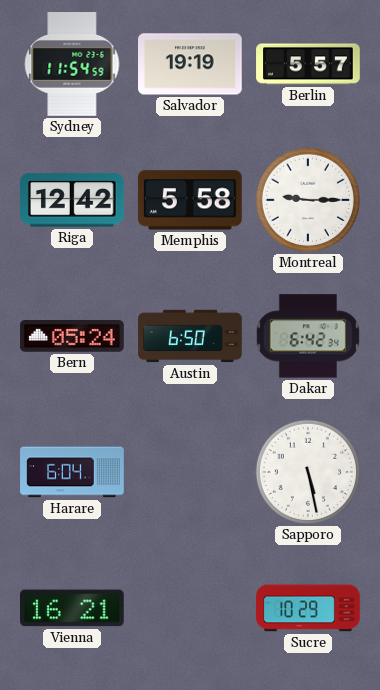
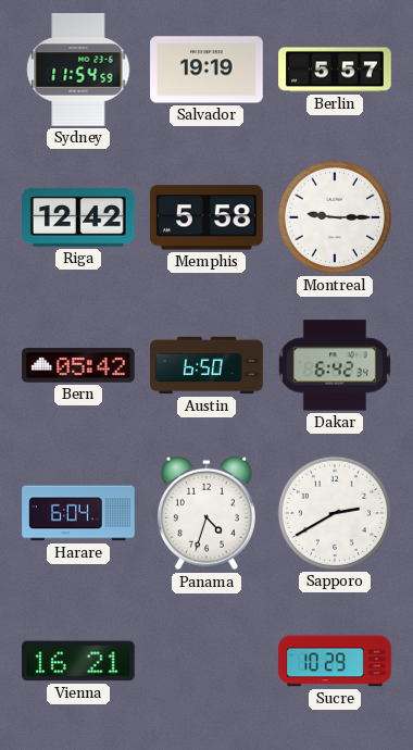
Bern: 05:24 -> 05:42
Panama: none -> 4:33
Sapporo: 5:28 -> 2:40
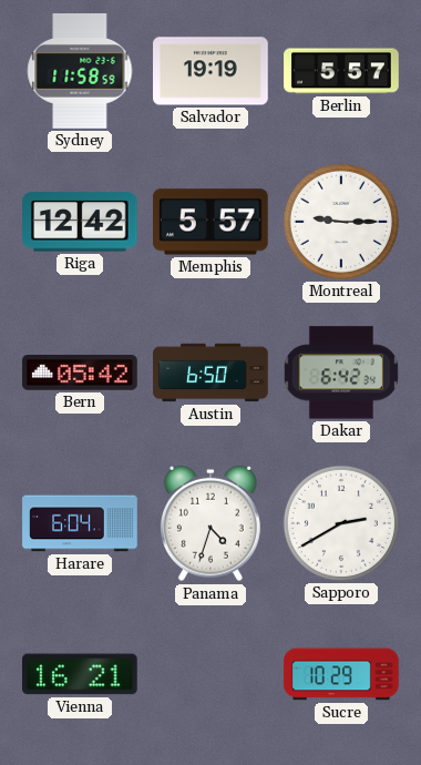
Sydney: 11:54 -> 11:58
Memphis: 5:58 -> 5:57
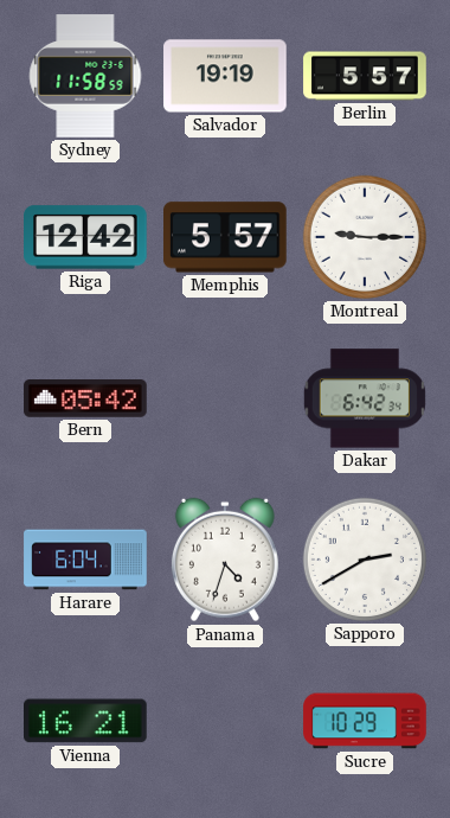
Austin: 6:50 -> none
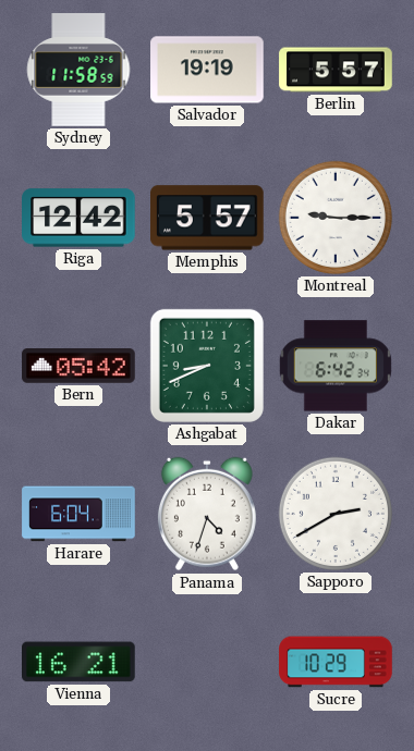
Ashgabat: none -> 8:41
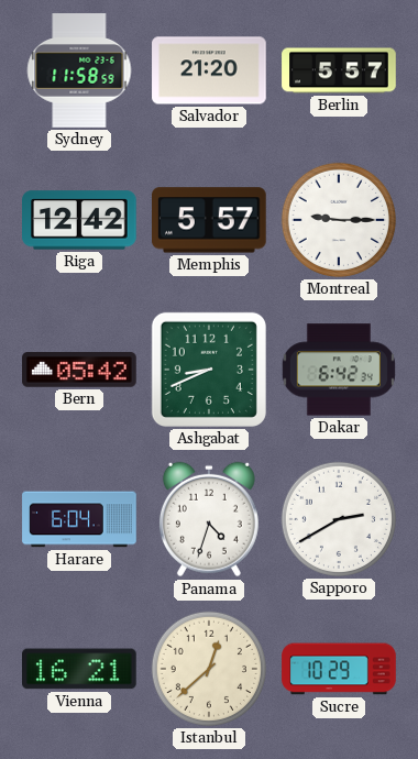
Salvador: 19:19 -> 21:20
Istanbul: none -> 12:38
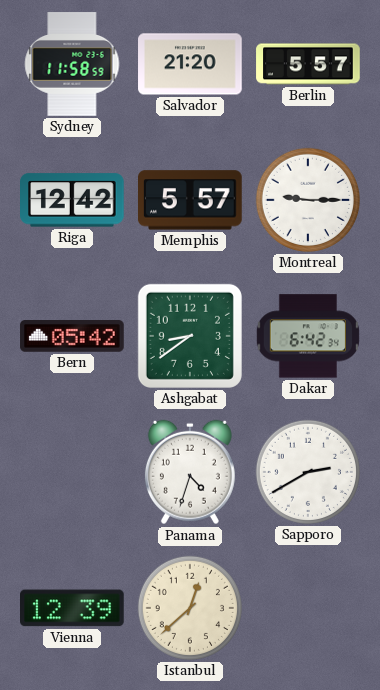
Ashgabat: 8:41 -> 8:39
Harare: 6:04 -> none
Vienna: 16:21 -> 12:39
Sucre: 10:29 -> none
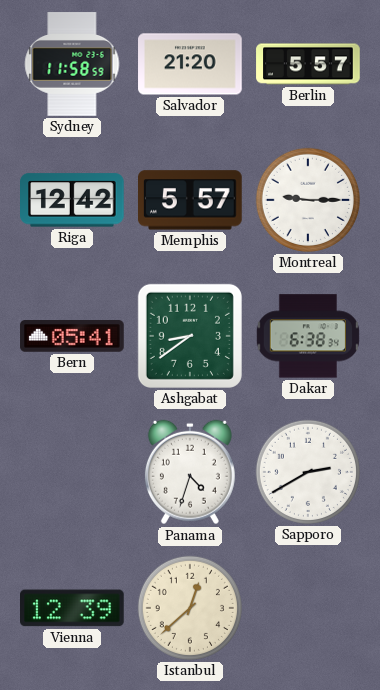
Bern: 05:42 -> 05:41
Dakar: 6:42 -> 6:38
